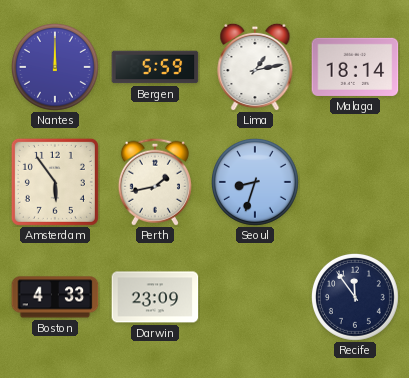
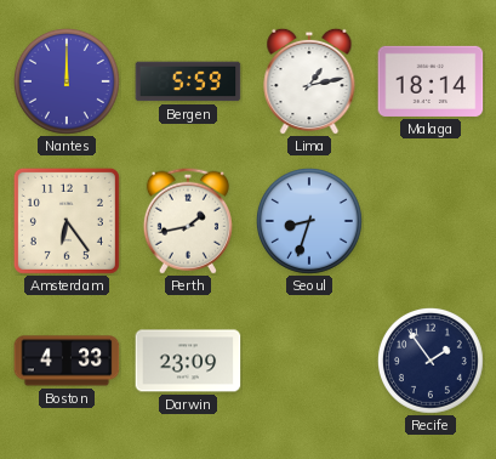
Amsterdam: 5:54 -> 6:24
Recife: 11:54 -> 1:54
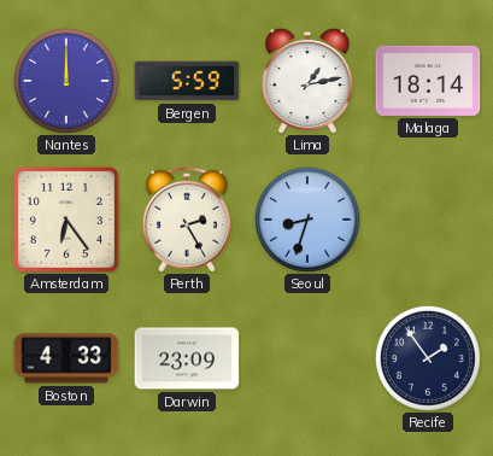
Perth: 1:43 -> 2:25
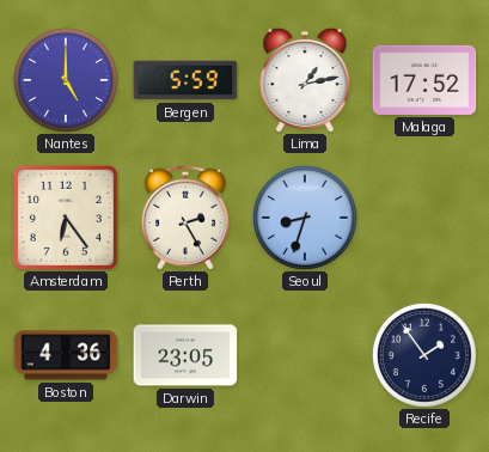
Nantes: 12:00 -> 5:00
Malaga: 18:14 -> 17:52
Boston: 4:33 -> 4:36
Darwin: 23:09 -> 23:05
